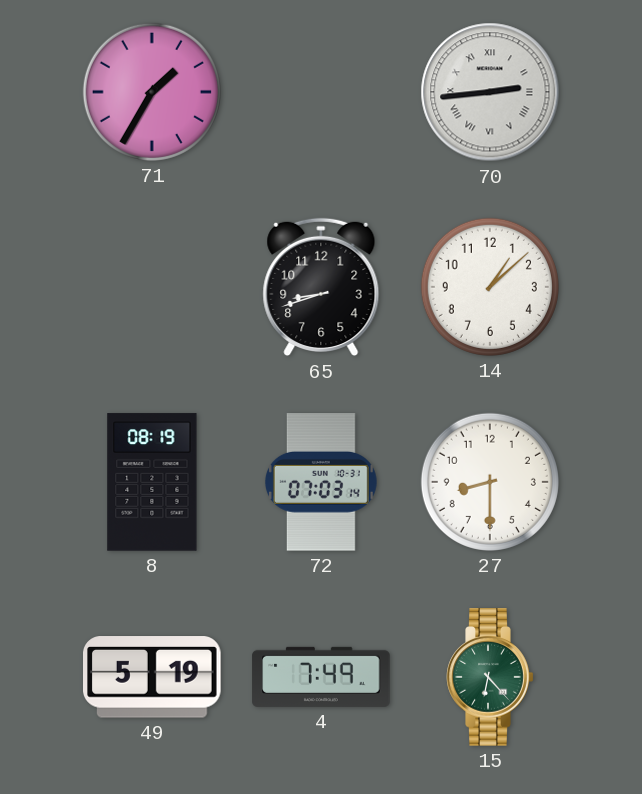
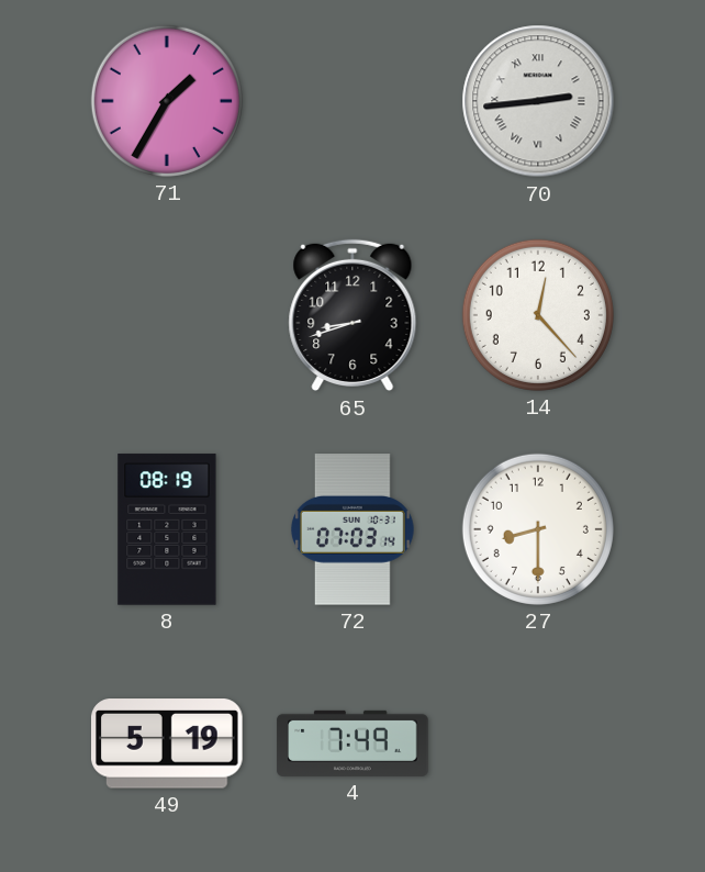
14: 1:08 -> 12:23
15: 6:23 -> none
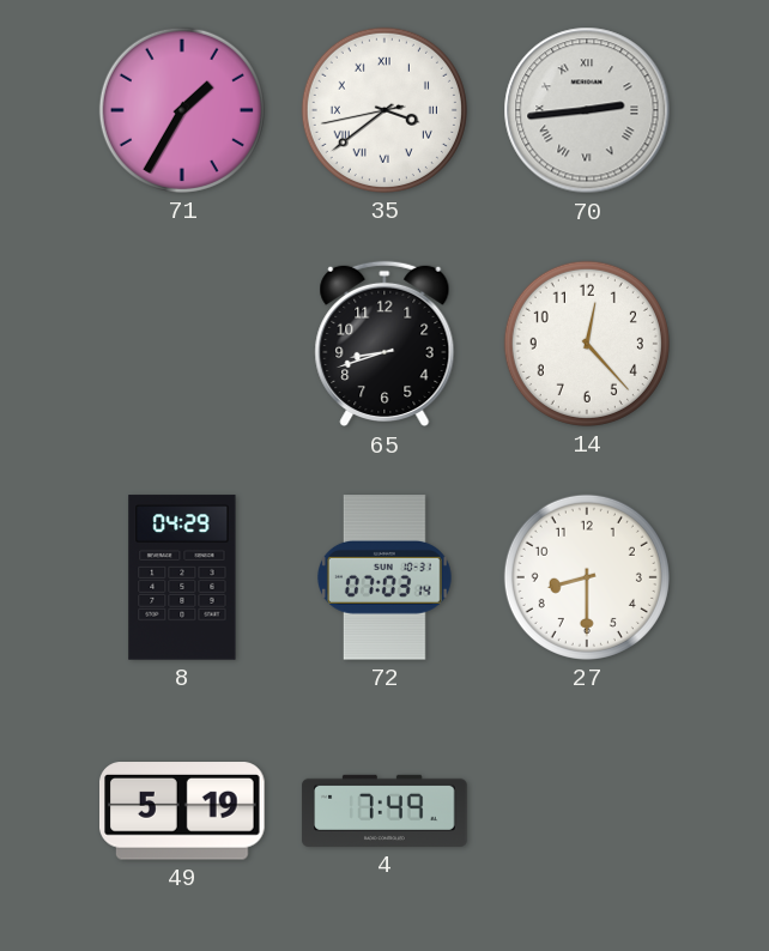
35: none -> 3:38
8: 08:19 -> 04:29
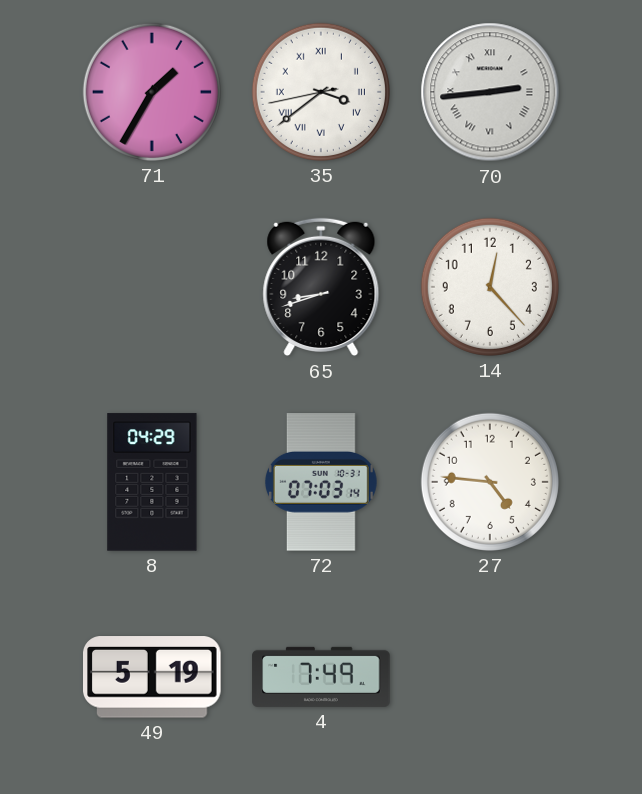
27: 8:30 -> 4:46
